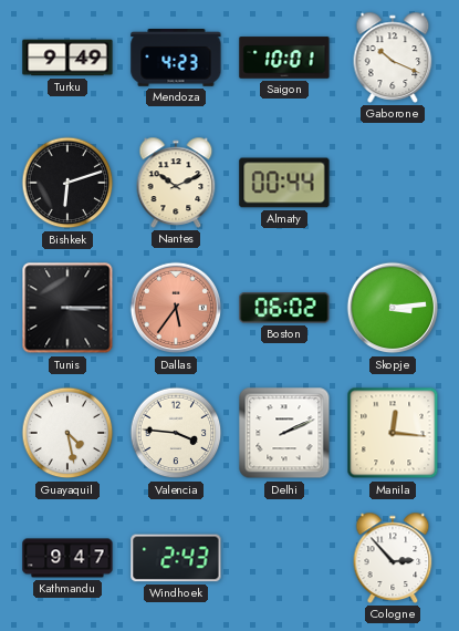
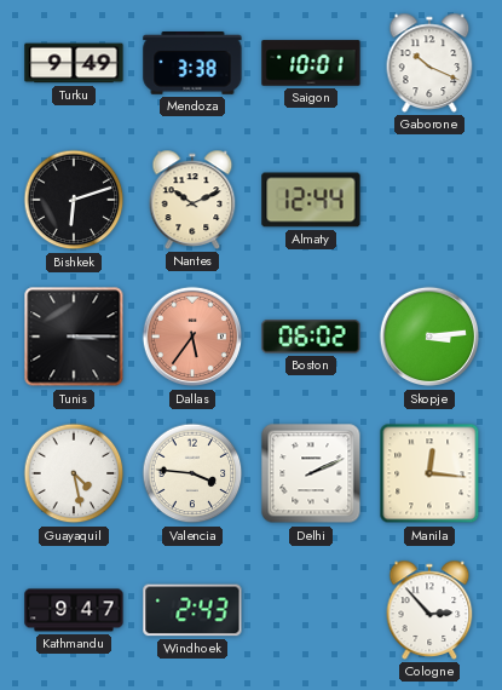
Mendoza: 4:23 -> 3:38
Almaty: 00:44 -> 12:44
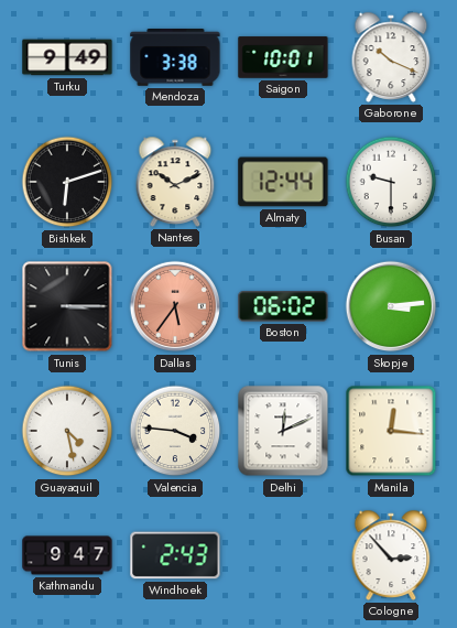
Busan: none -> 9:30
Delhi: 2:11 -> 12:11
